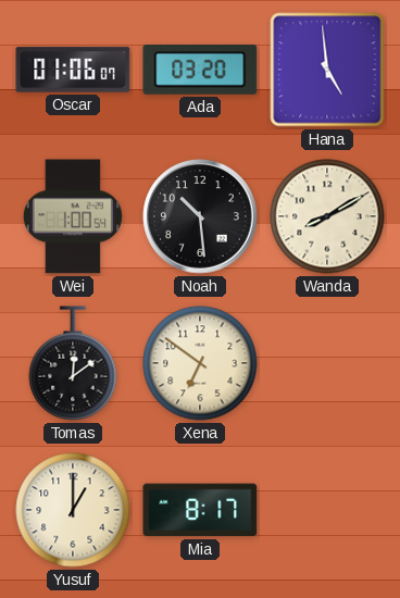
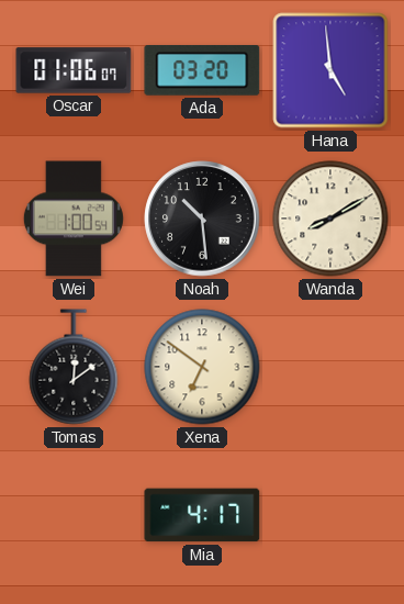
Yusuf: 1:00 -> none
Mia: 8:17 -> 4:17
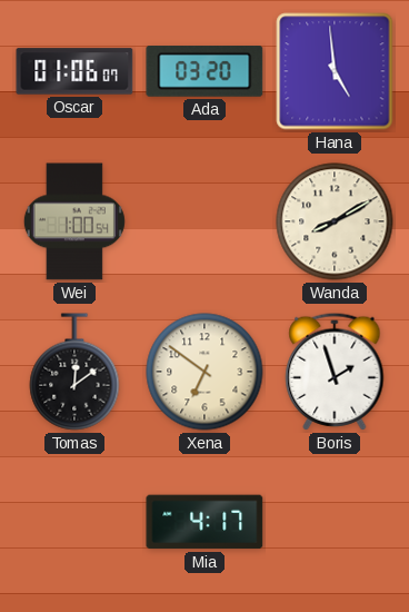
Noah: 10:29 -> none
Boris: none -> 1:57
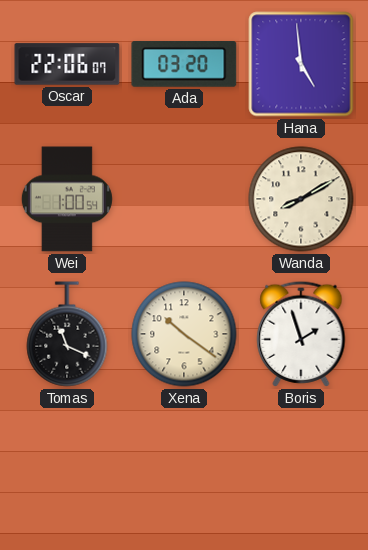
Oscar: 01:06 -> 22:06
Tomas: 12:09 -> 11:19
Xena: 6:51 -> 10:21
Mia: 4:17 -> none
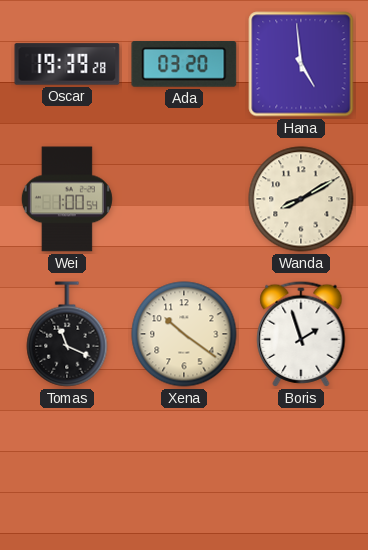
Oscar: 22:06 -> 19:39
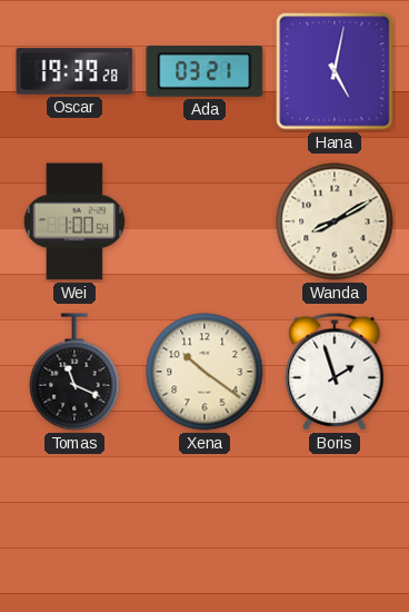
Ada: 03:20 -> 03:21
Hana: 4:59 -> 5:02
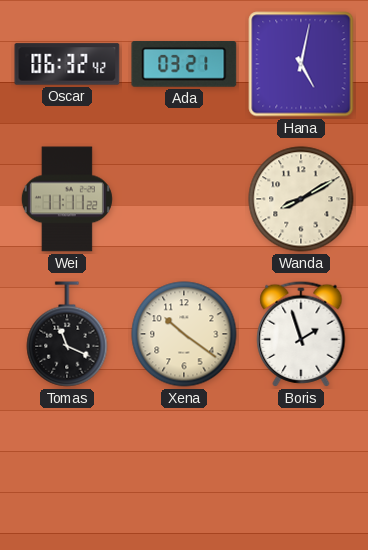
Oscar: 19:39 -> 06:32
Wei: 1:00 -> 11:11
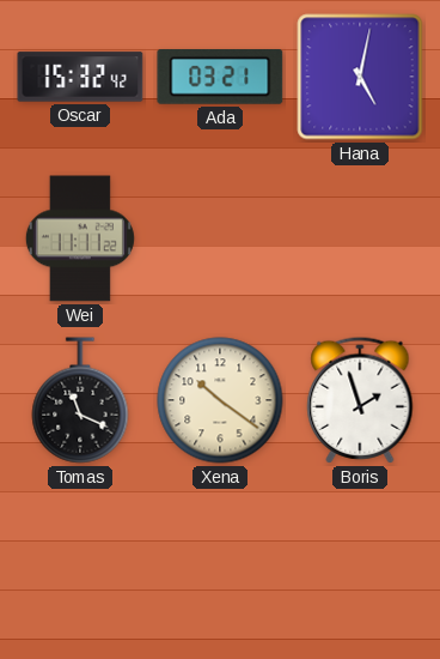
Oscar: 06:32 -> 15:32
Wanda: 8:10 -> none
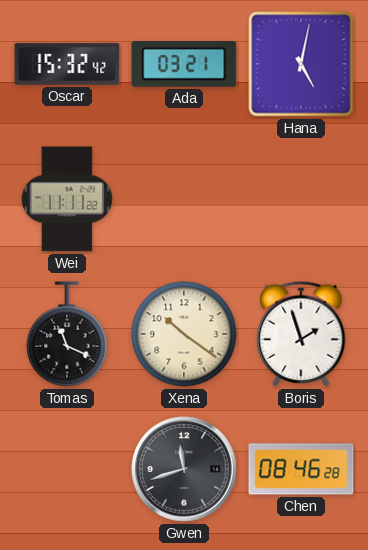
Gwen: none -> 11:42
Chen: none -> 08:46
